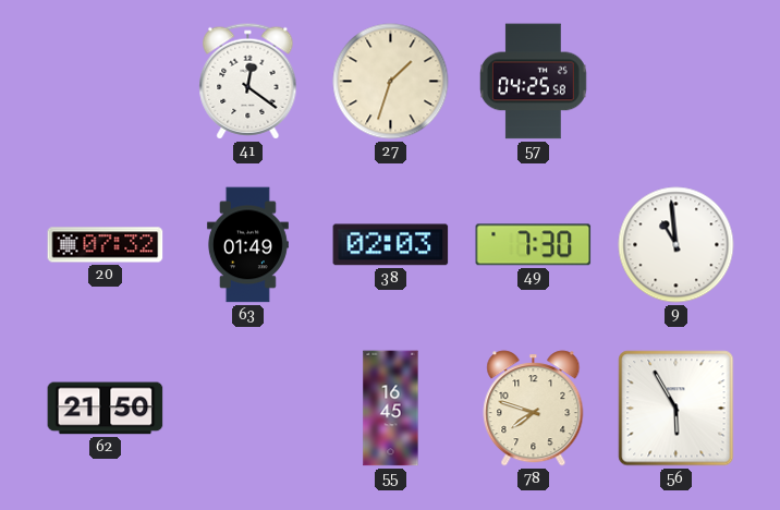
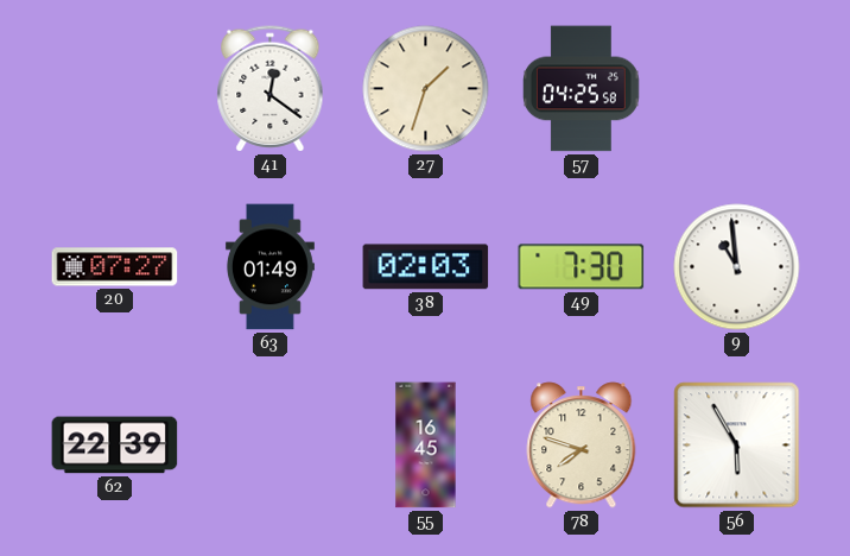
20: 07:32 -> 07:27
62: 21:50 -> 22:39
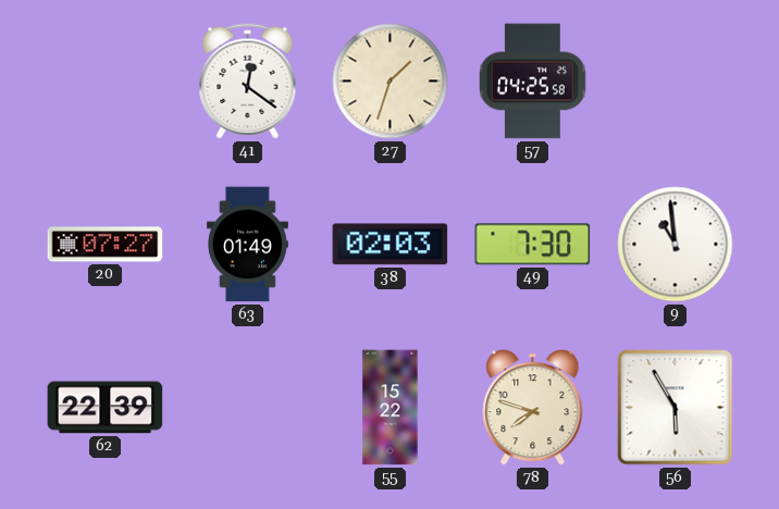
55: 16:45 -> 15:22
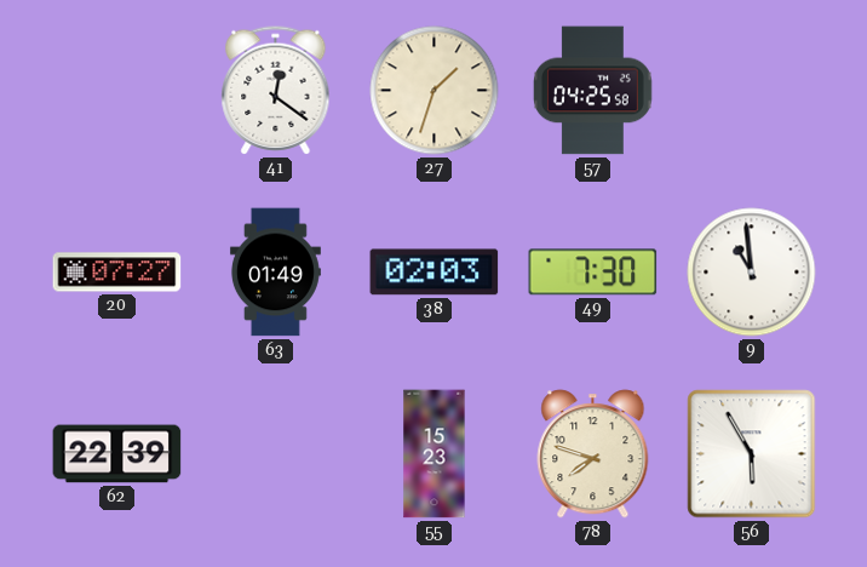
55: 15:22 -> 15:23
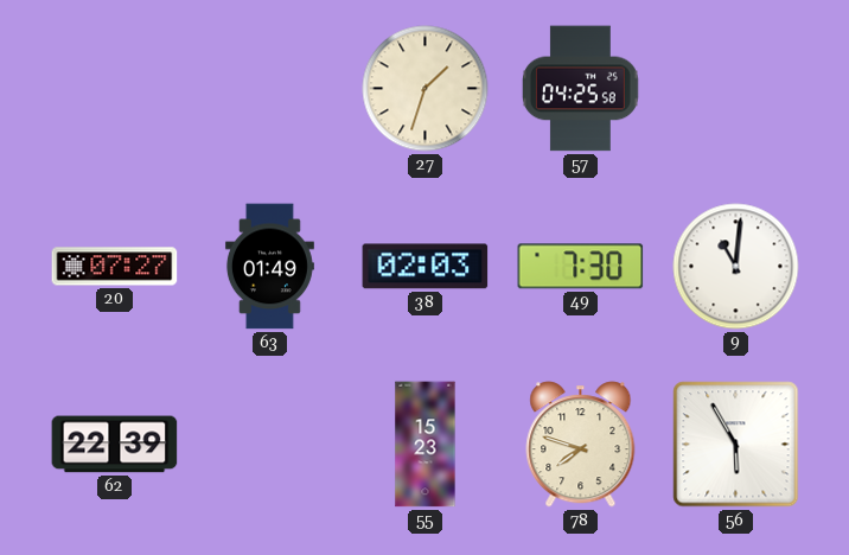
41: 12:21 -> none
9: 10:59 -> 11:01
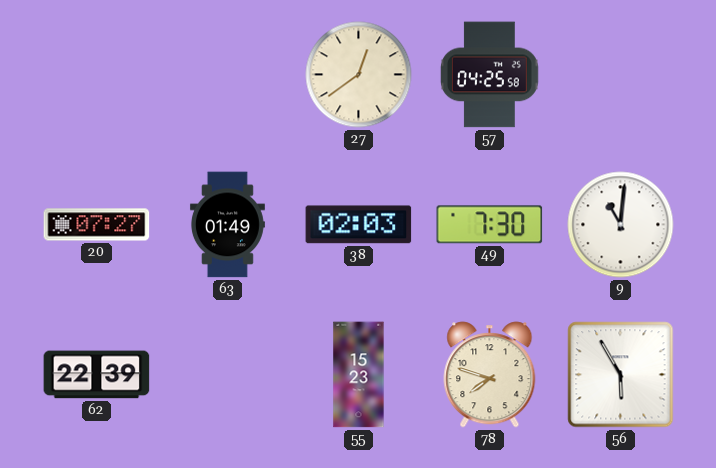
27: 1:33 -> 12:39
